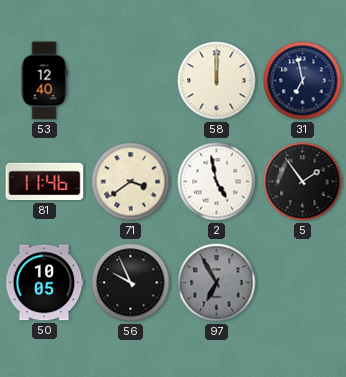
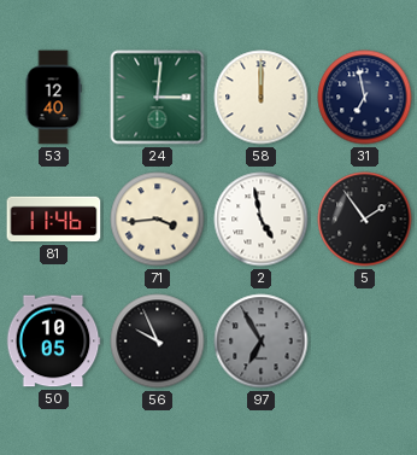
24: none -> 3:01
71: 3:39 -> 3:44
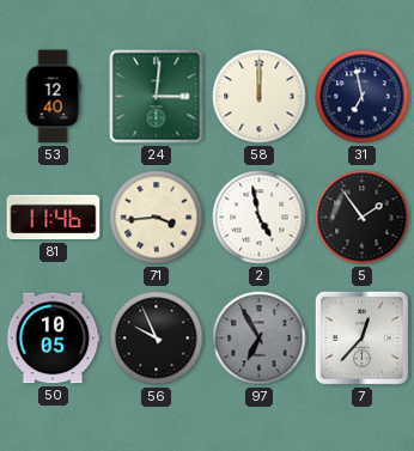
7: none -> 12:37
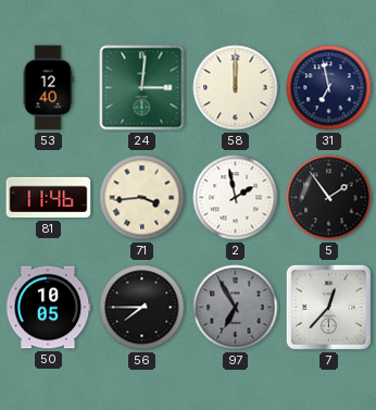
2: 4:58 -> 1:58
56: 9:56 -> 7:45
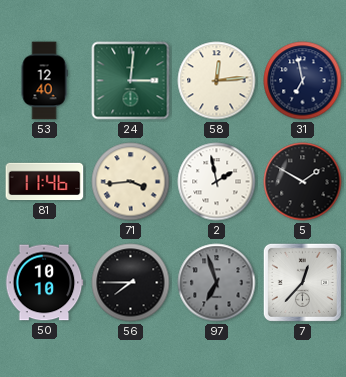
58: 12:00 -> 12:14
5: 1:54 -> 1:50
50: 10:05 -> 10:10
97: 6:55 -> 6:57
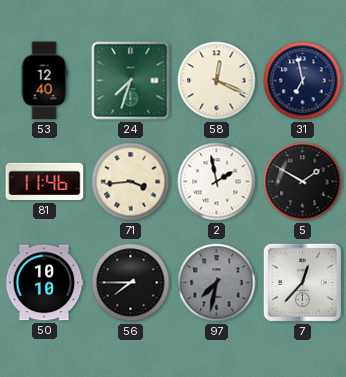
24: 3:01 -> 7:33
58: 12:14 -> 12:19
97: 6:57 -> 7:32
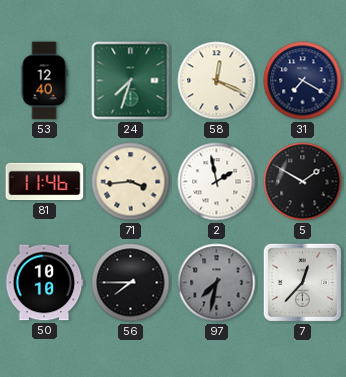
31: 6:58 -> 7:20
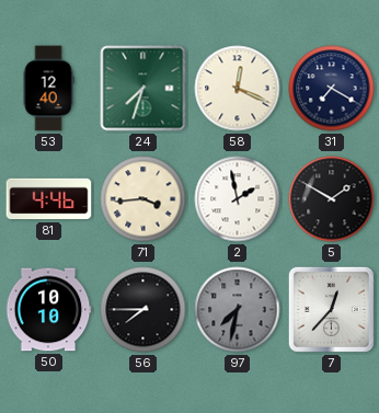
81: 11:46 -> 4:46
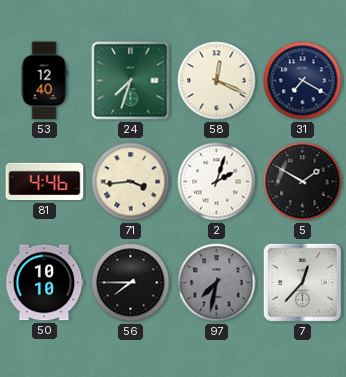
2: 1:58 -> 2:03
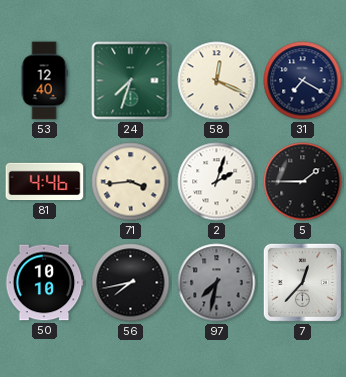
5: 1:50 -> 1:45
56: 7:45 -> 7:43
